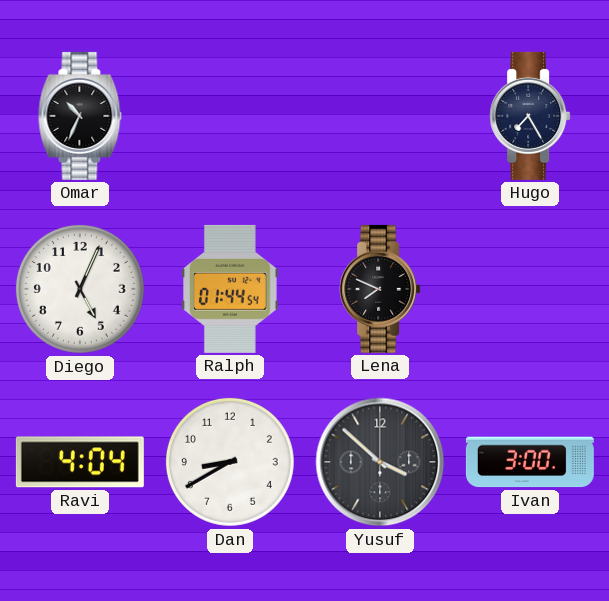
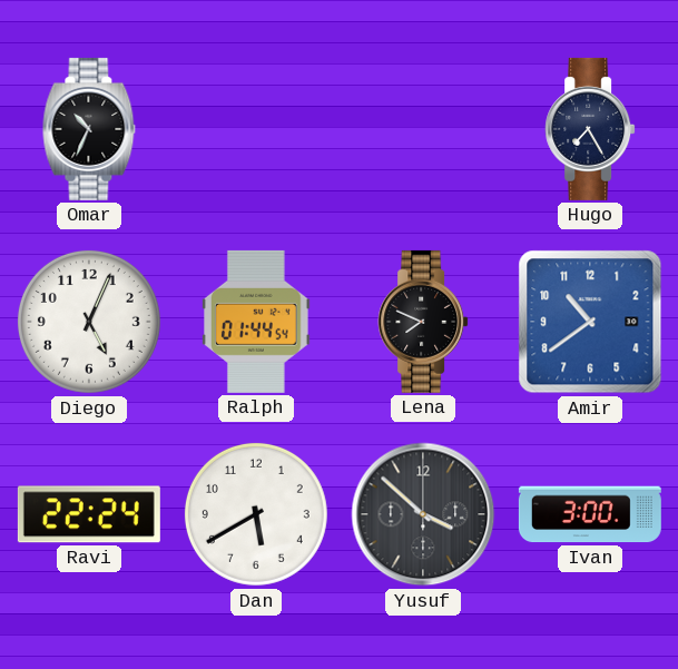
Amir: none -> 10:39
Ravi: 4:04 -> 22:24
Dan: 8:40 -> 5:40
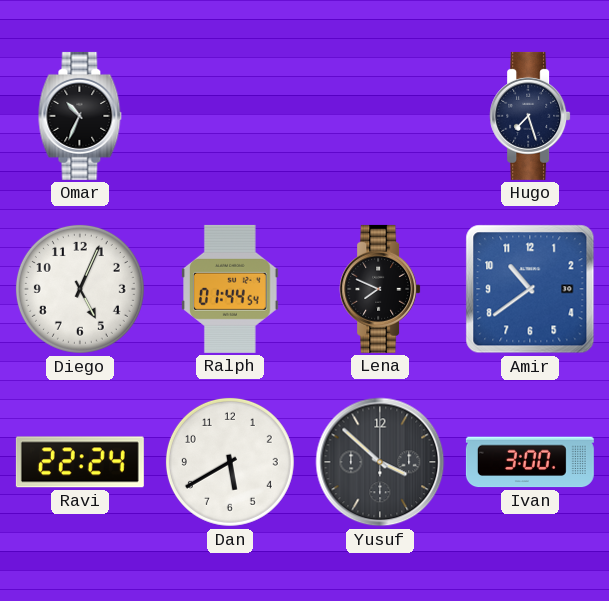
Hugo: 7:25 -> 7:27
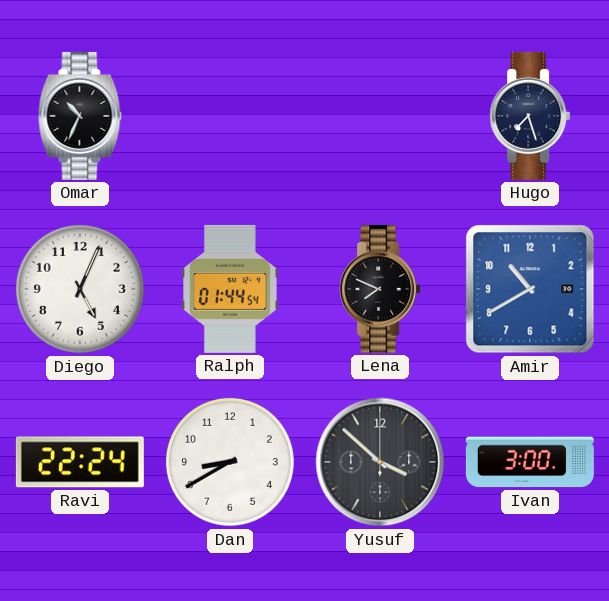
Amir: 10:39 -> 10:40
Dan: 5:40 -> 8:40
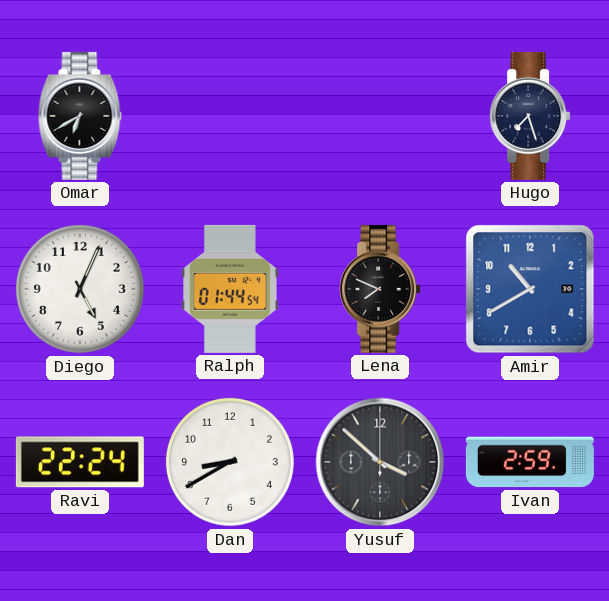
Omar: 10:34 -> 6:40
Ivan: 3:00 -> 2:59
